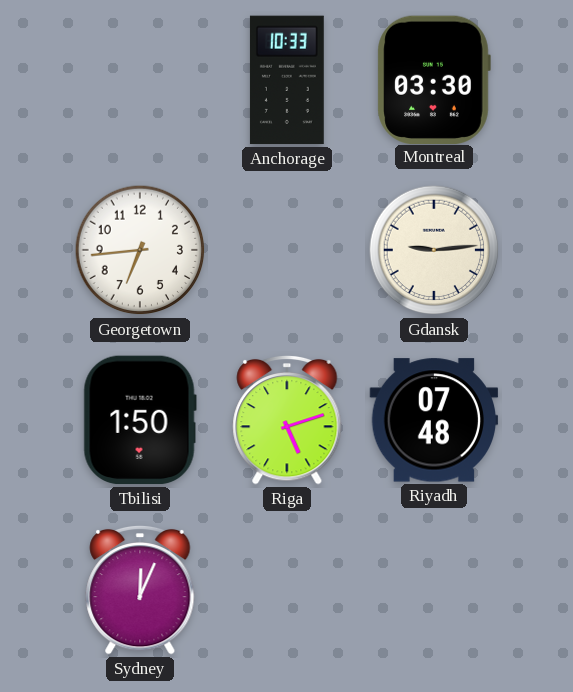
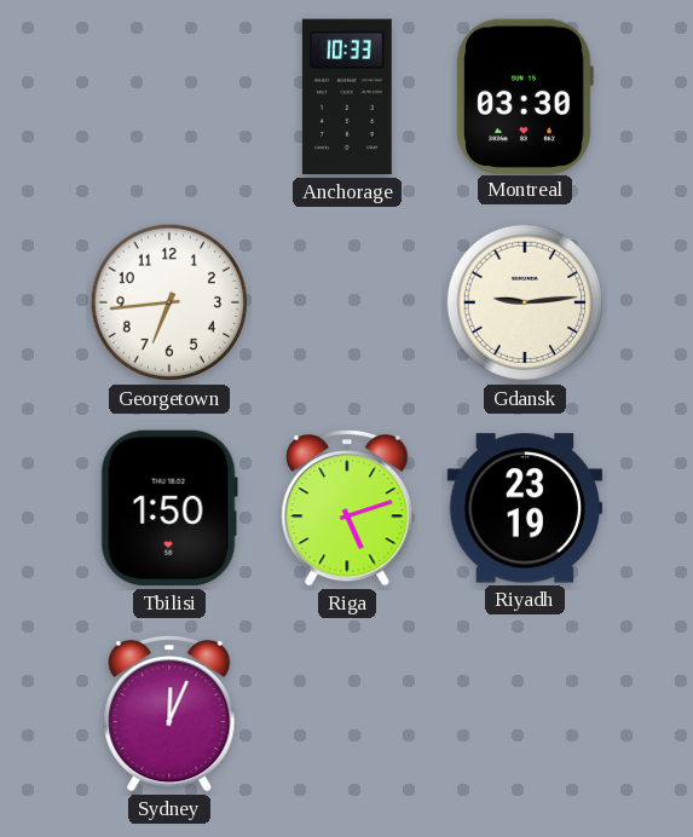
Riyadh: 07:48 -> 23:19
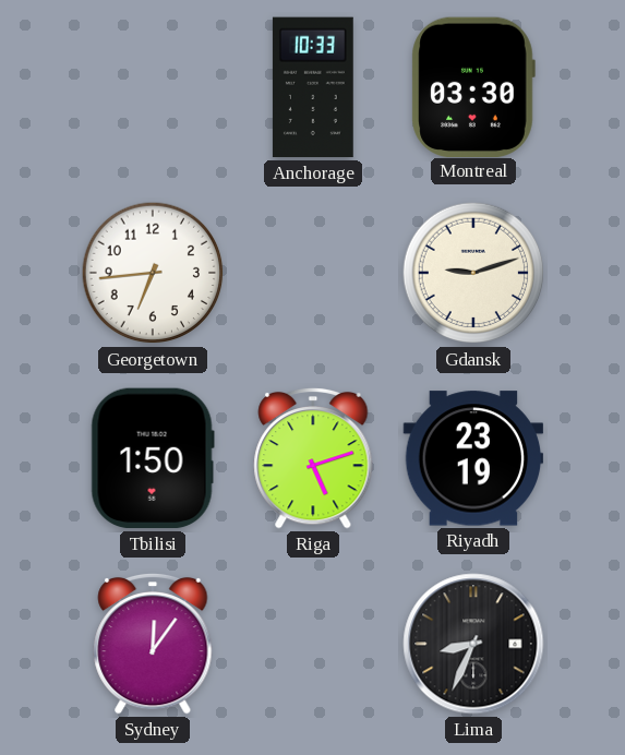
Gdansk: 9:14 -> 9:12
Sydney: 12:04 -> 12:06
Lima: none -> 8:34
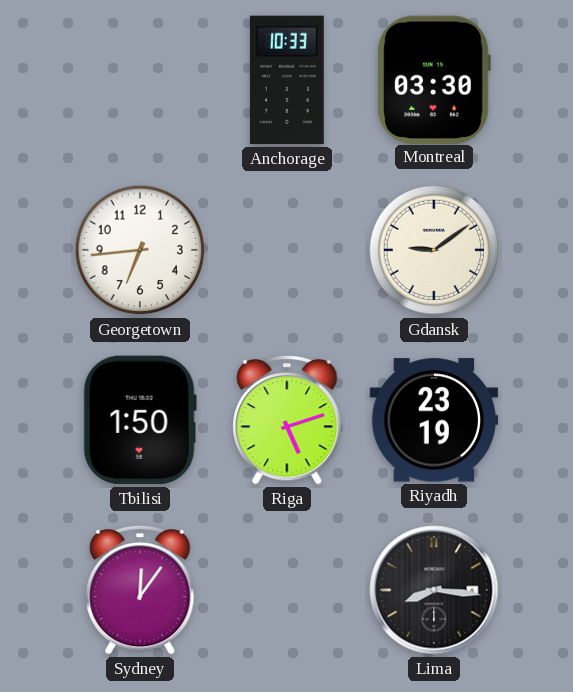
Gdansk: 9:12 -> 9:09
Lima: 8:34 -> 8:16
